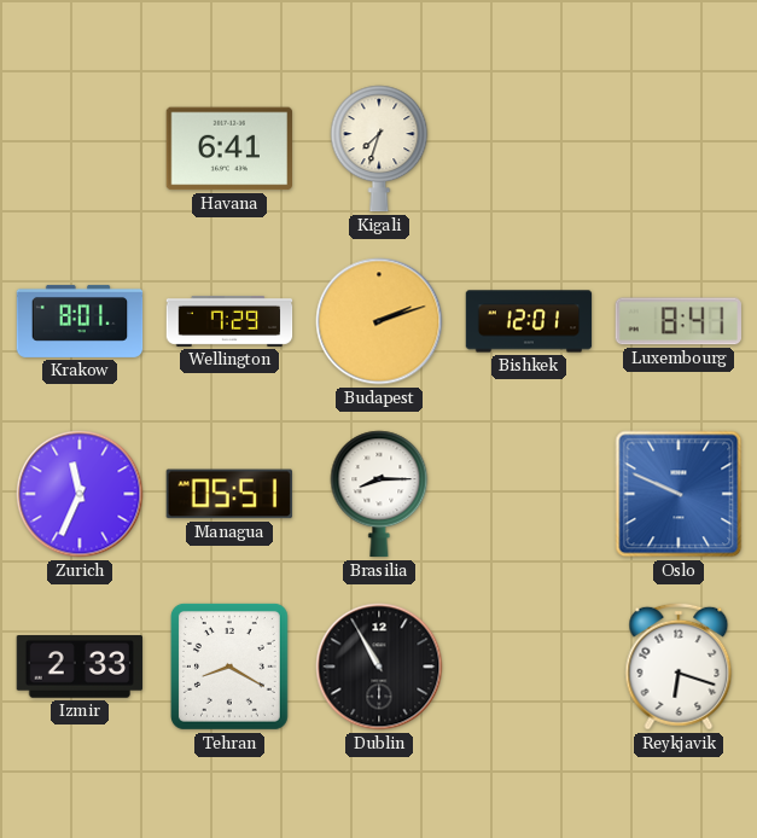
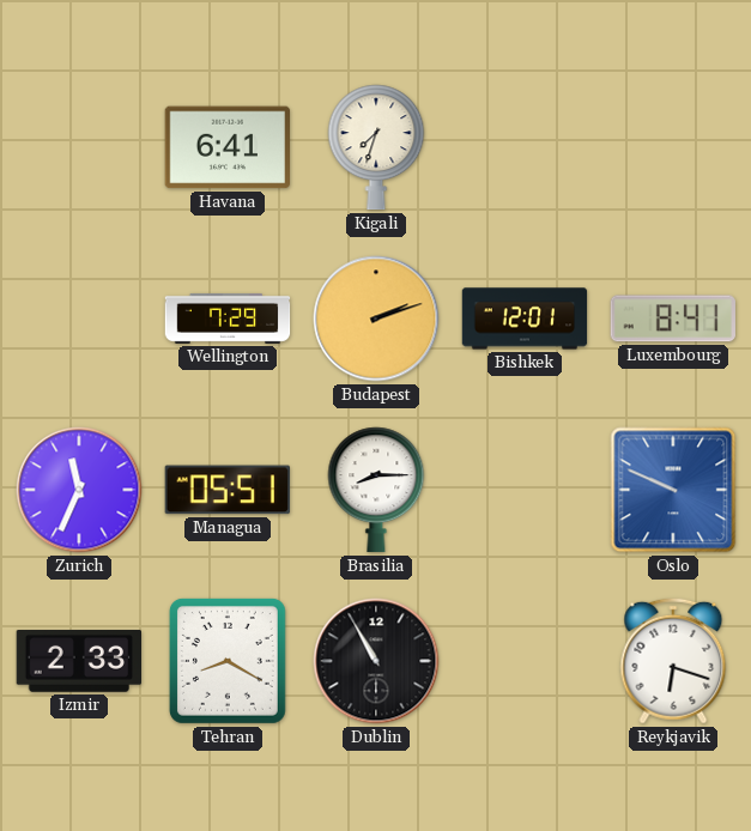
Krakow: 8:01 -> none
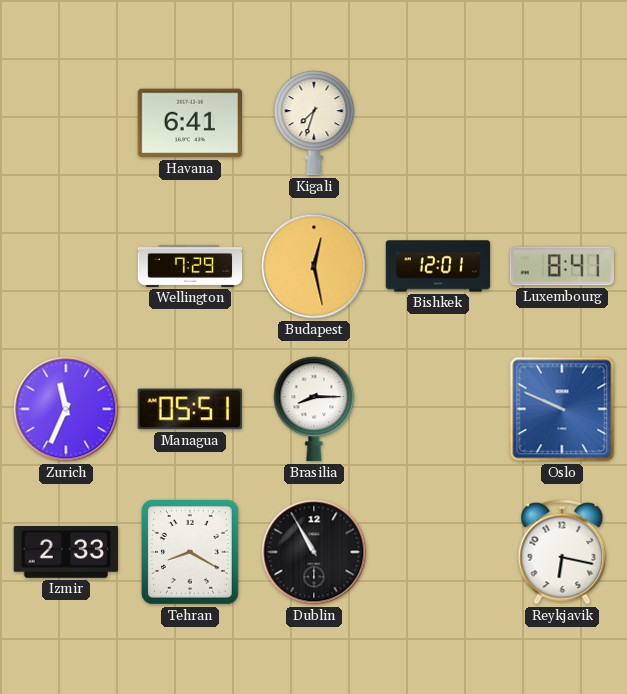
Budapest: 2:12 -> 12:28
Reykjavik: 6:18 -> 6:17
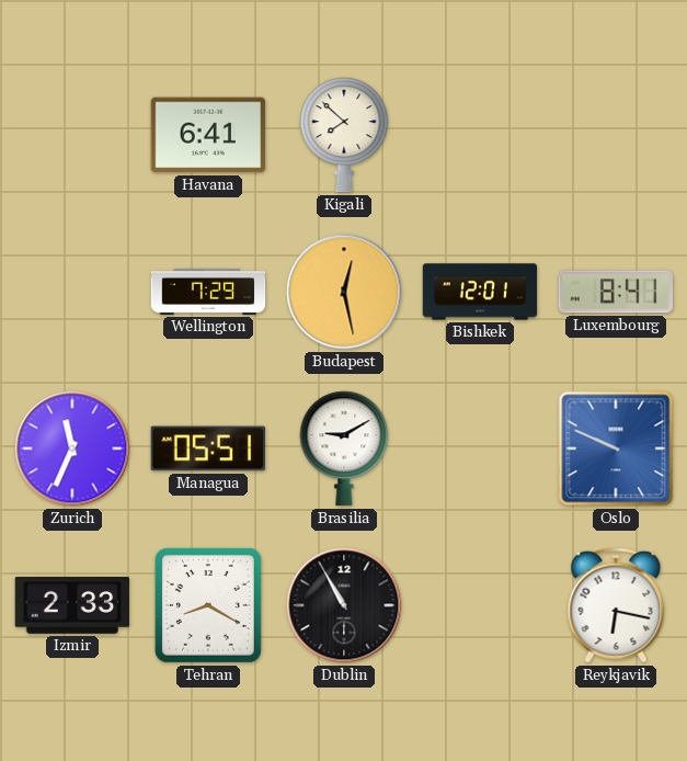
Kigali: 7:33 -> 7:52
Brasilia: 8:15 -> 9:10
